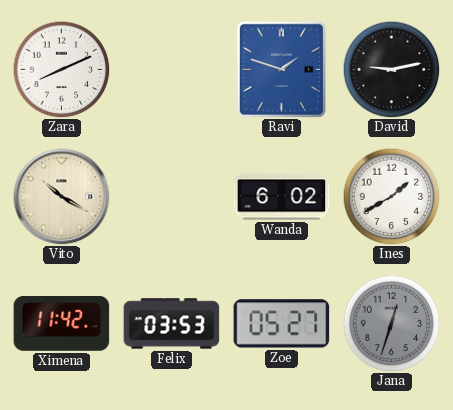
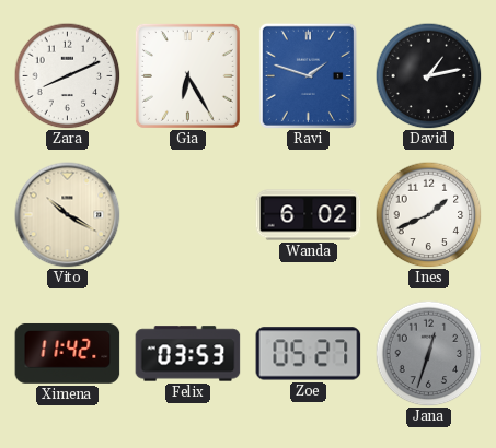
Gia: none -> 6:25
David: 9:13 -> 1:13
Ines: 1:40 -> 1:41
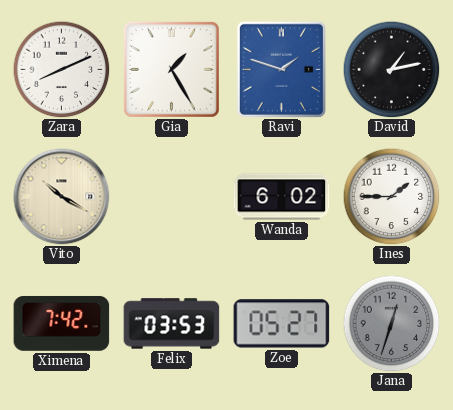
Gia: 6:25 -> 1:25
Ines: 1:41 -> 1:45
Ximena: 11:42 -> 7:42
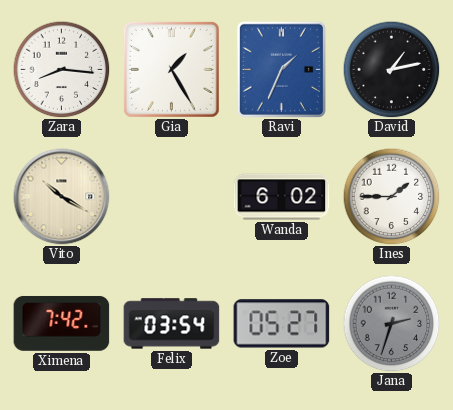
Zara: 8:11 -> 8:16
Ravi: 1:48 -> 1:34
Felix: 03:53 -> 03:54
Jana: 12:33 -> 2:33
